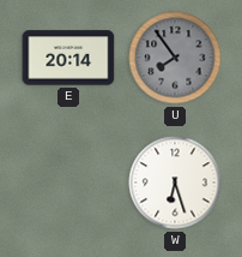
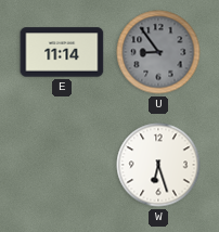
E: 20:14 -> 11:14
U: 7:54 -> 8:54
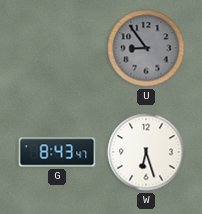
E: 11:14 -> none
G: none -> 8:43
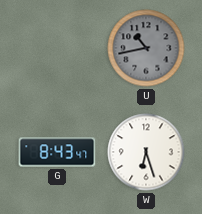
U: 8:54 -> 10:43
